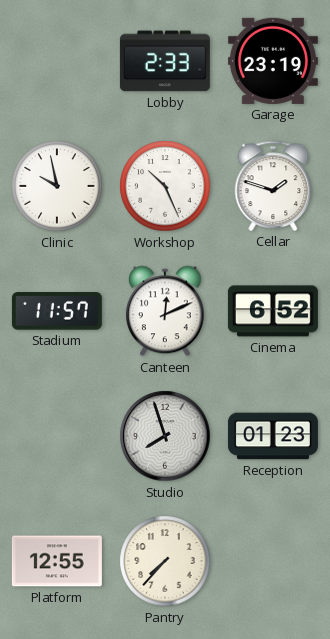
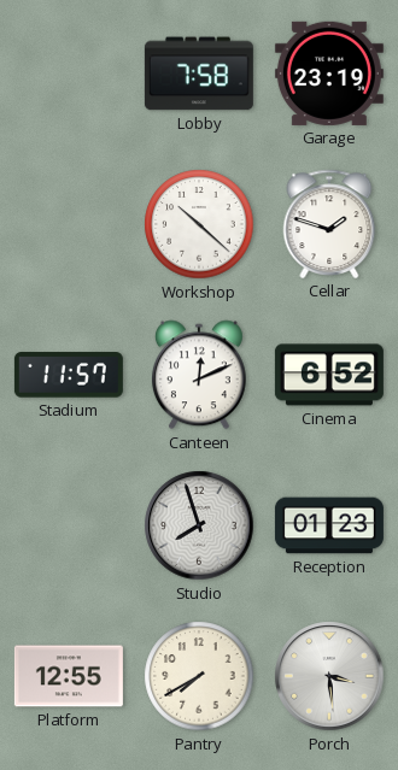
Lobby: 2:33 -> 7:58
Clinic: 9:58 -> none
Workshop: 10:26 -> 10:22
Pantry: 7:37 -> 7:40
Porch: none -> 3:29
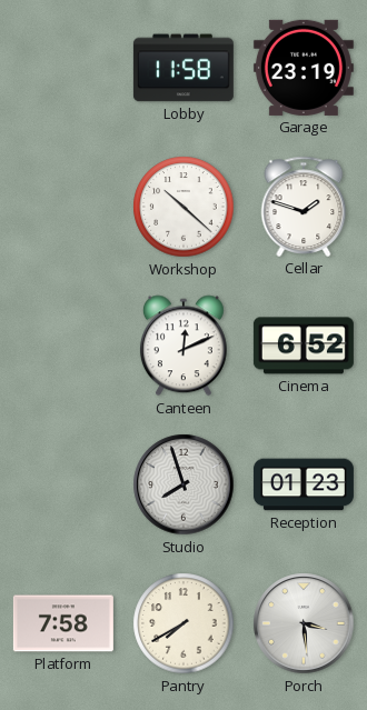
Lobby: 7:58 -> 11:58
Stadium: 11:57 -> none
Platform: 12:55 -> 7:58
